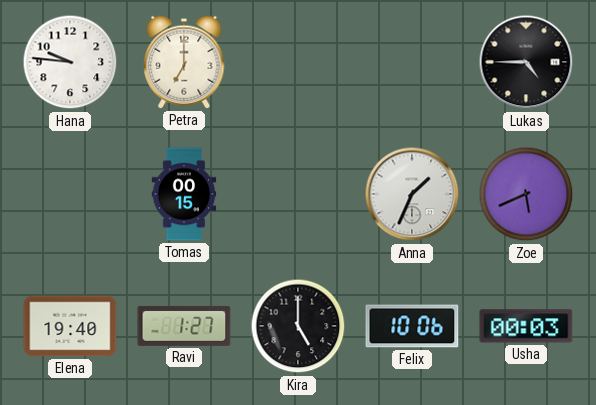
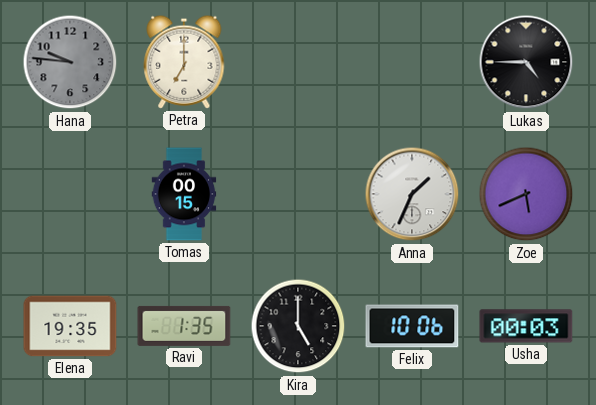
Hana dial: white -> grey
Elena: 19:40 -> 19:35
Ravi: 1:27 -> 1:35
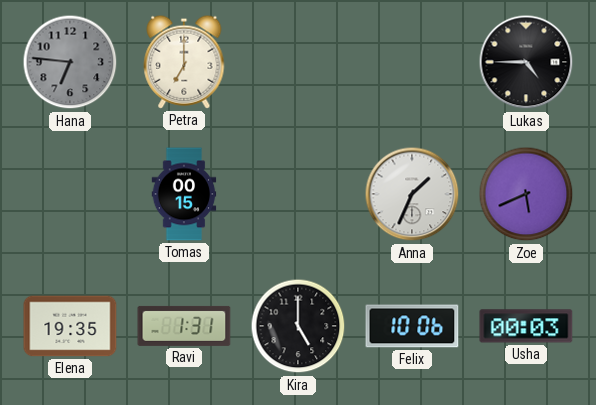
Hana: 9:46 -> 6:46
Ravi: 1:35 -> 1:31
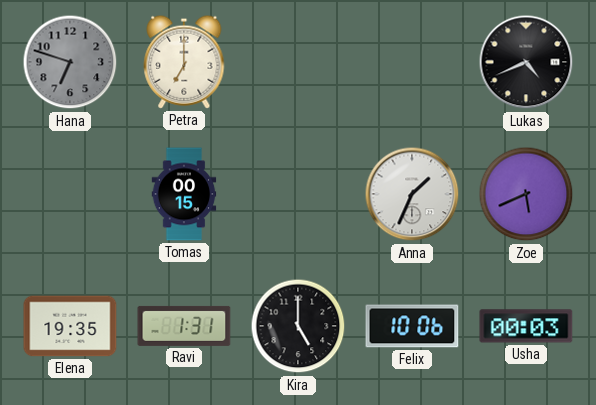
Hana: 6:46 -> 6:48
Lukas: 4:45 -> 4:41
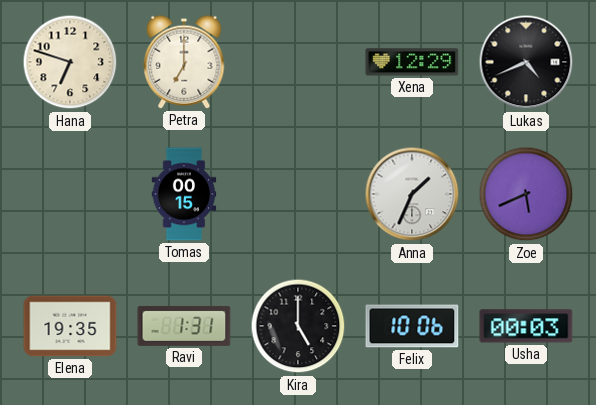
Hana dial: grey -> cream
Xena: none -> 12:29
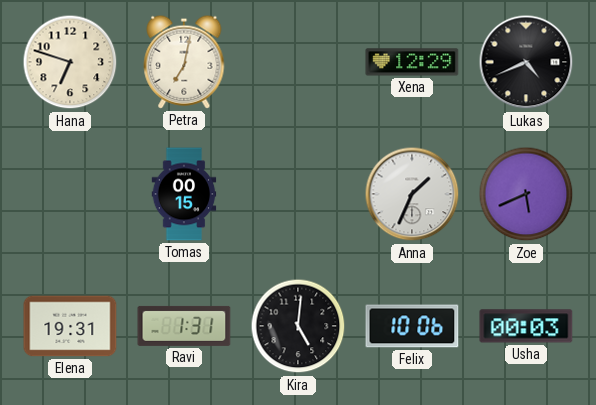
Petra: 7:00 -> 7:02
Elena: 19:35 -> 19:31
Kira: 5:00 -> 5:01
